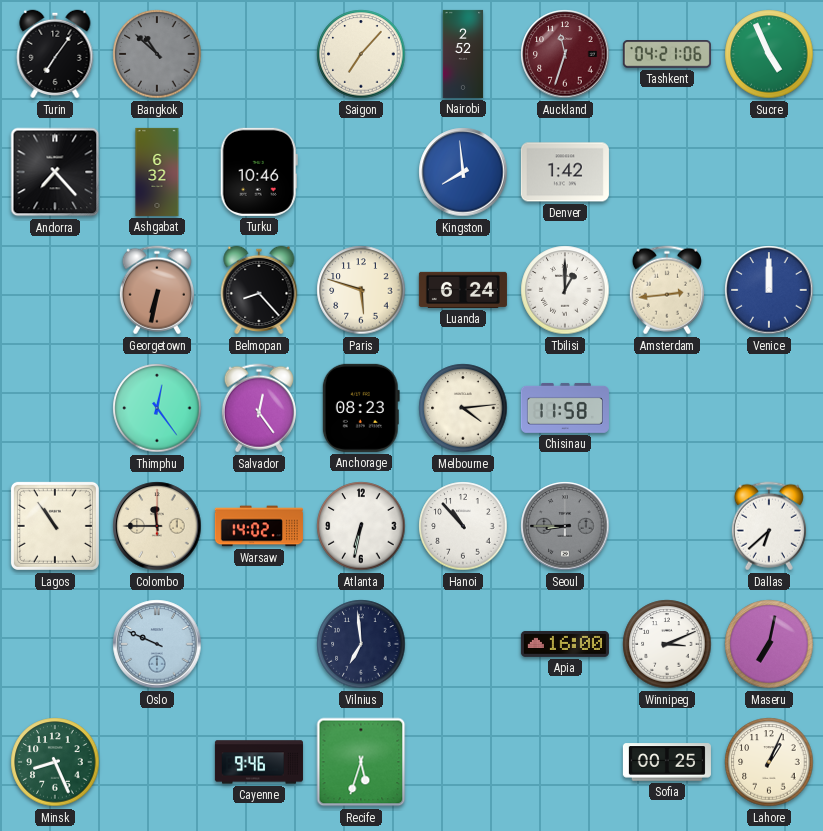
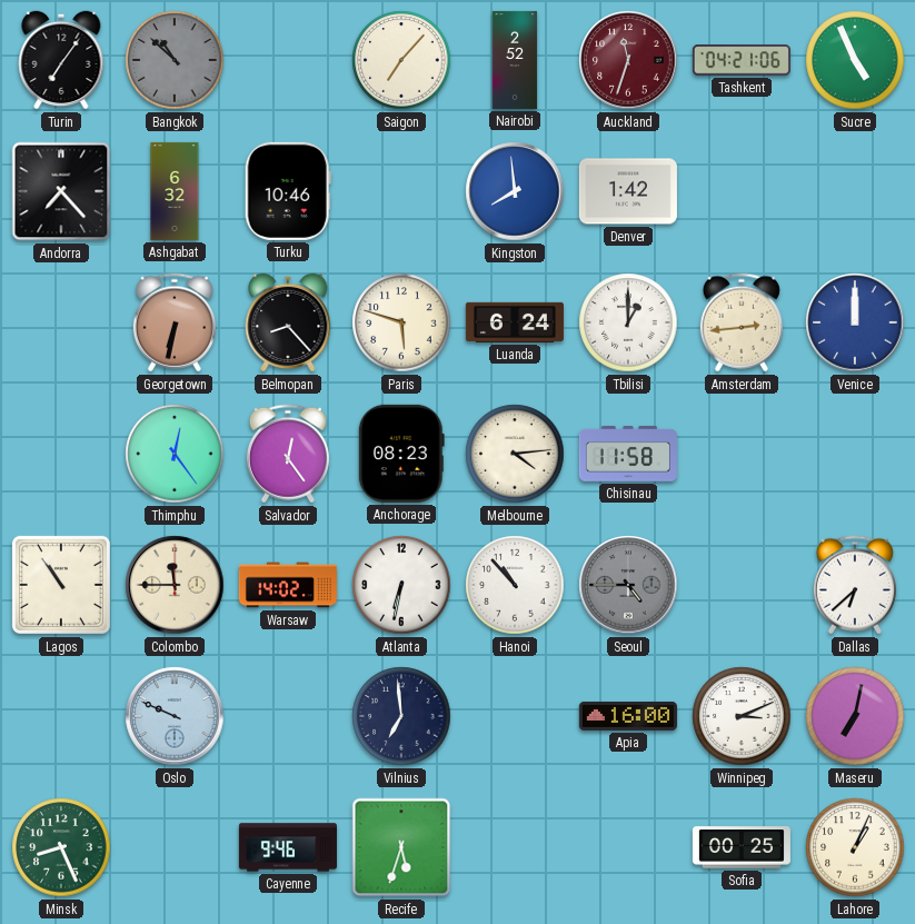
Seoul: 8:45 -> 4:45
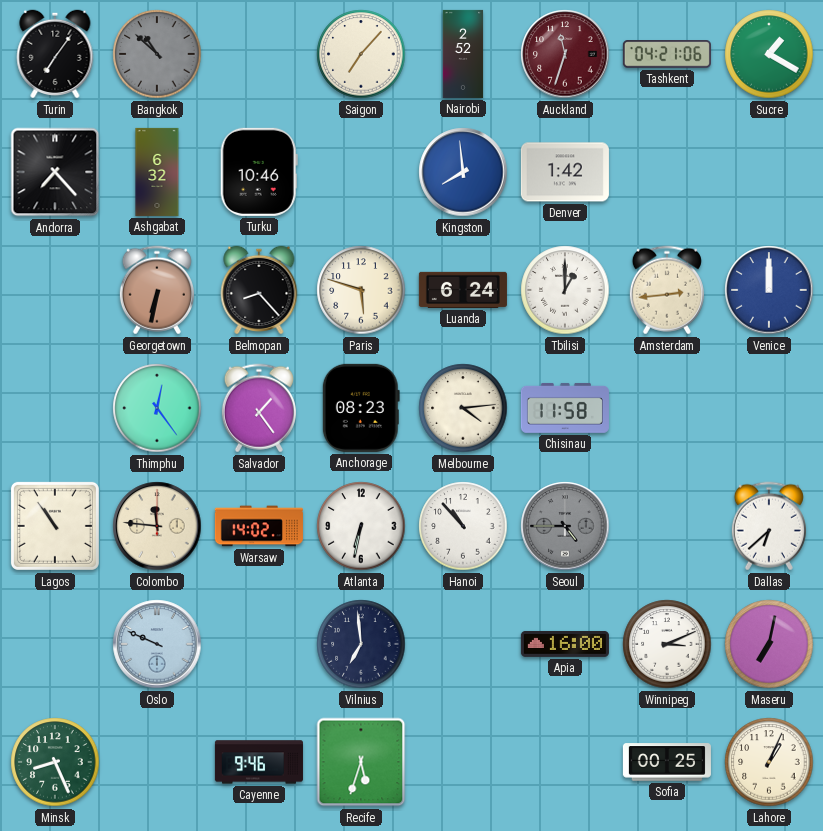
Sucre: 4:56 -> 1:20
Salvador: 12:24 -> 1:24
Colombo: 11:45 -> 11:46
